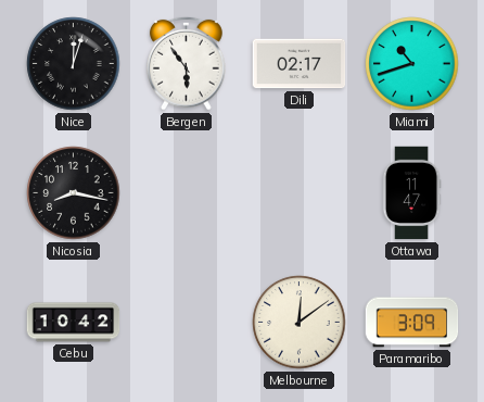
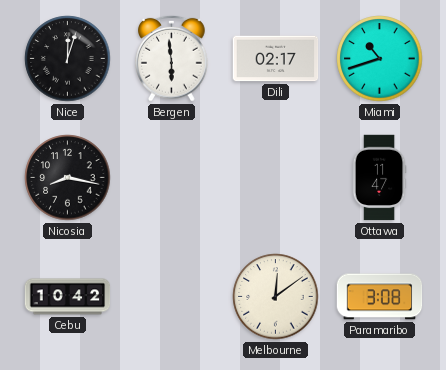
Bergen: 5:54 -> 5:59
Paramaribo: 3:09 -> 3:08
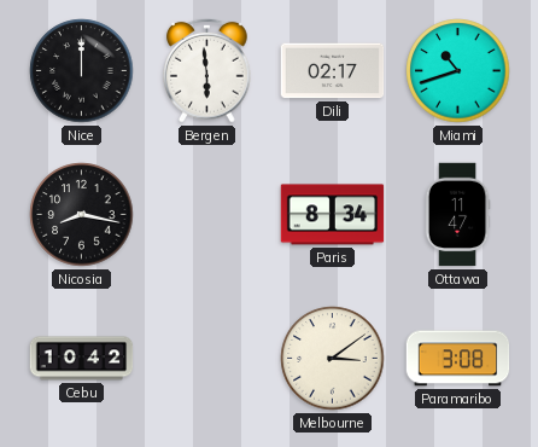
Nice: 12:03 -> 12:00
Paris: none -> 8:34
Melbourne: 12:09 -> 3:09
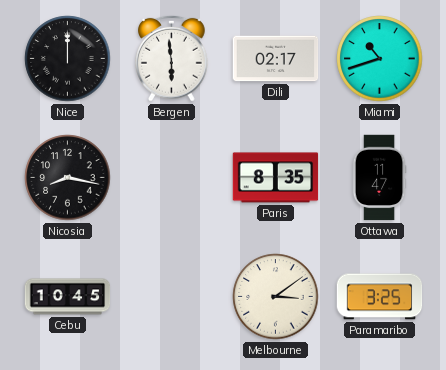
Paris: 8:34 -> 8:35
Cebu: 10:42 -> 10:45
Paramaribo: 3:08 -> 3:25
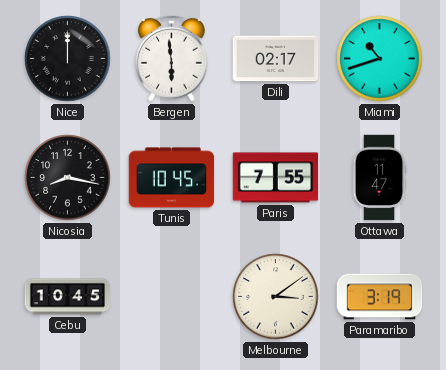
Tunis: none -> 10:45
Paris: 8:35 -> 7:55
Paramaribo: 3:25 -> 3:19
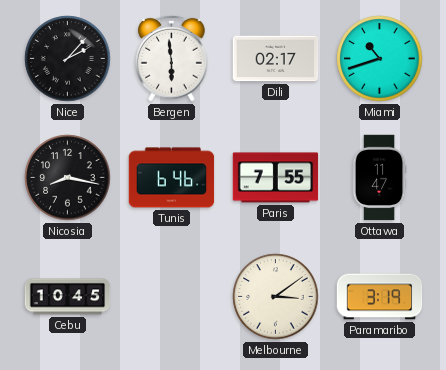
Nice: 12:00 -> 2:07
Tunis: 10:45 -> 6:46
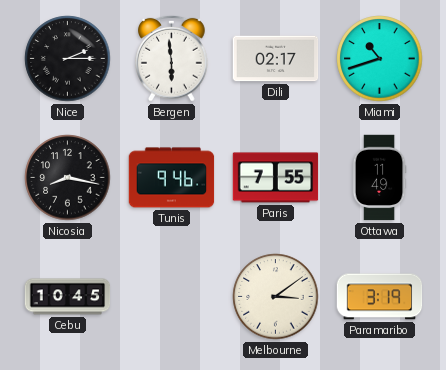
Nice: 2:07 -> 2:15
Tunis: 6:46 -> 9:46
Ottawa: 11:47 -> 11:49
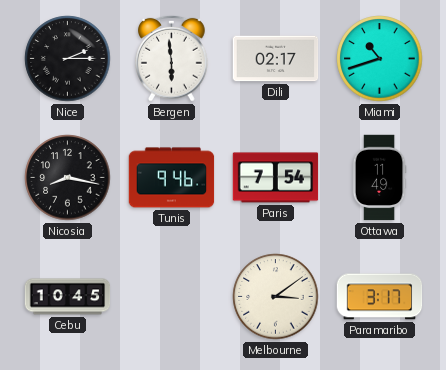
Paris: 7:55 -> 7:54
Paramaribo: 3:19 -> 3:17
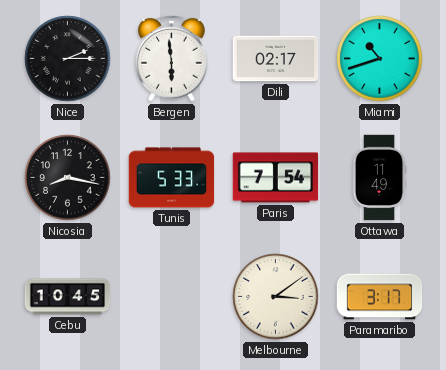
Tunis: 9:46 -> 5:33
